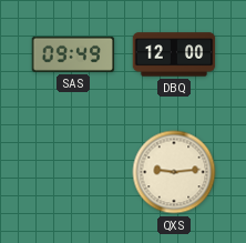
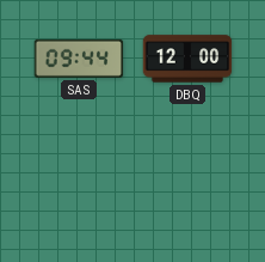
SAS: 09:49 -> 09:44
QXS: 9:14 -> none
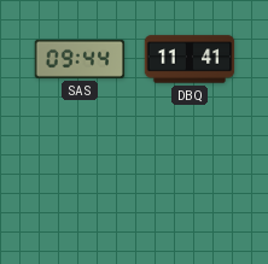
DBQ: 12:00 -> 11:41
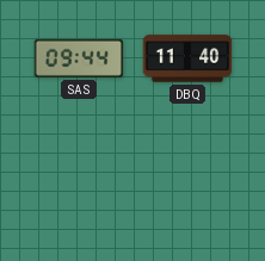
DBQ: 11:41 -> 11:40
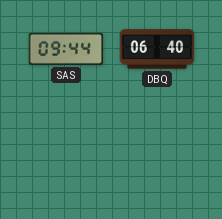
DBQ: 11:40 -> 06:40
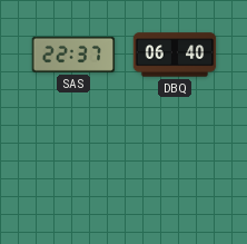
SAS: 09:44 -> 22:37
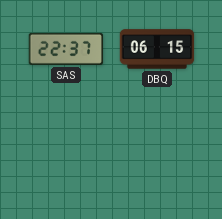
DBQ: 06:40 -> 06:15
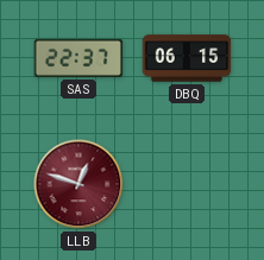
LLB: none -> 12:48
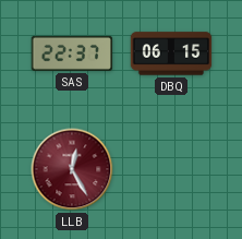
LLB: 12:48 -> 12:25
